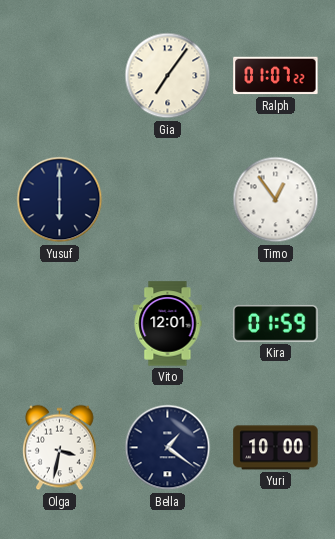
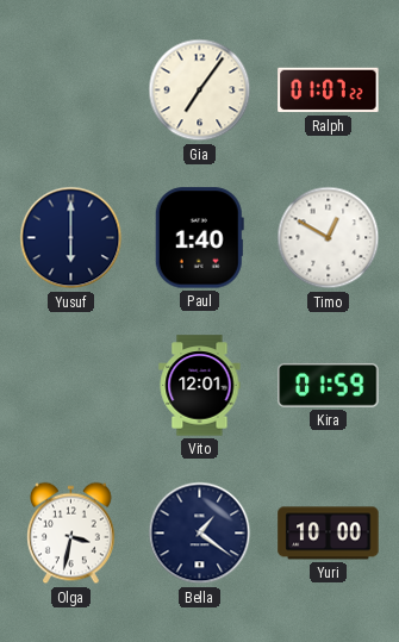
Paul: none -> 1:40
Timo: 12:54 -> 12:50
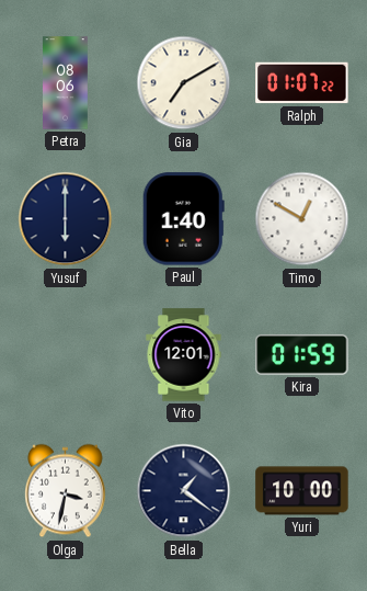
Petra: none -> 08:06
Gia: 7:06 -> 7:10
